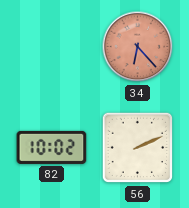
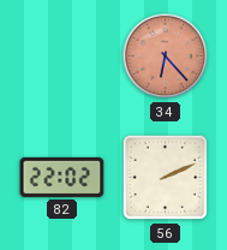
82: 10:02 -> 22:02
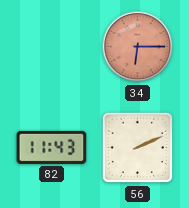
34: 6:23 -> 6:15
82: 22:02 -> 11:43
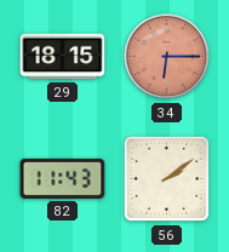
29: none -> 18:15
56: 2:11 -> 2:09
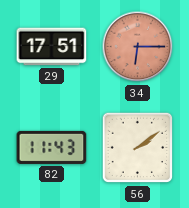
29: 18:15 -> 17:51
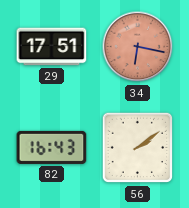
34: 6:15 -> 6:17
82: 11:43 -> 16:43
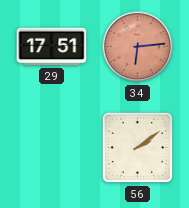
34: 6:17 -> 6:14
82: 16:43 -> none
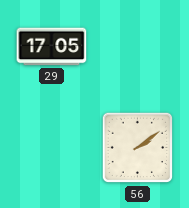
29: 17:51 -> 17:05
34: 6:14 -> none
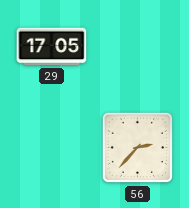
56: 2:09 -> 2:37
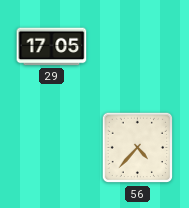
56: 2:37 -> 4:37
